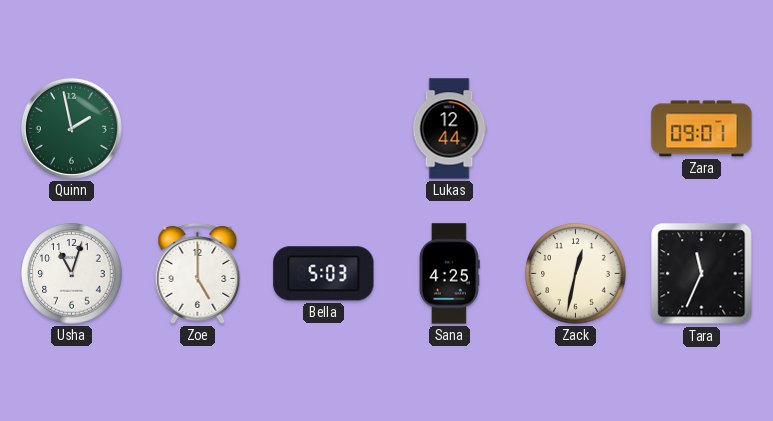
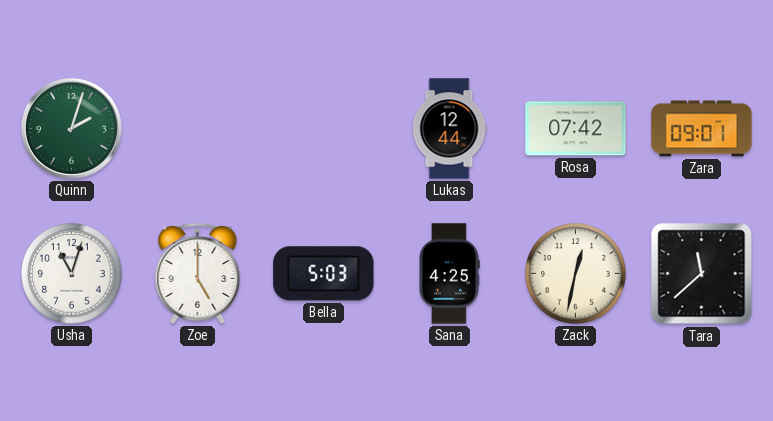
Quinn: 1:58 -> 2:03
Rosa: none -> 07:42
Tara: 11:34 -> 11:38
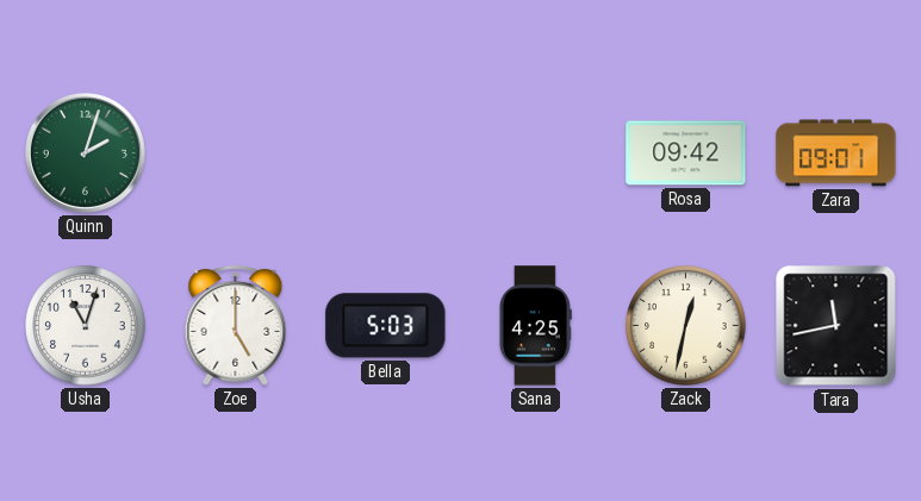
Lukas: 12:44 -> none
Rosa: 07:42 -> 09:42
Tara: 11:38 -> 11:43
